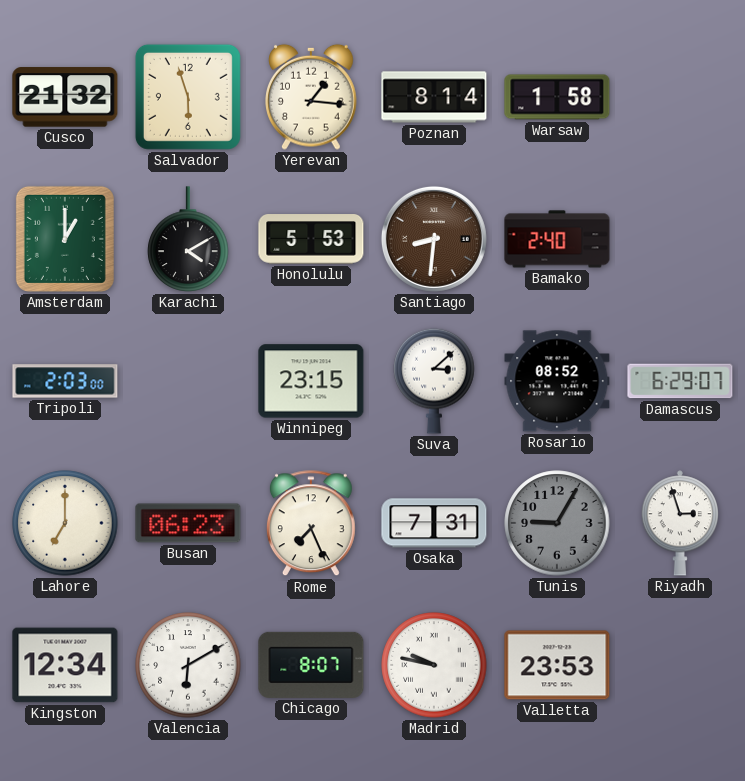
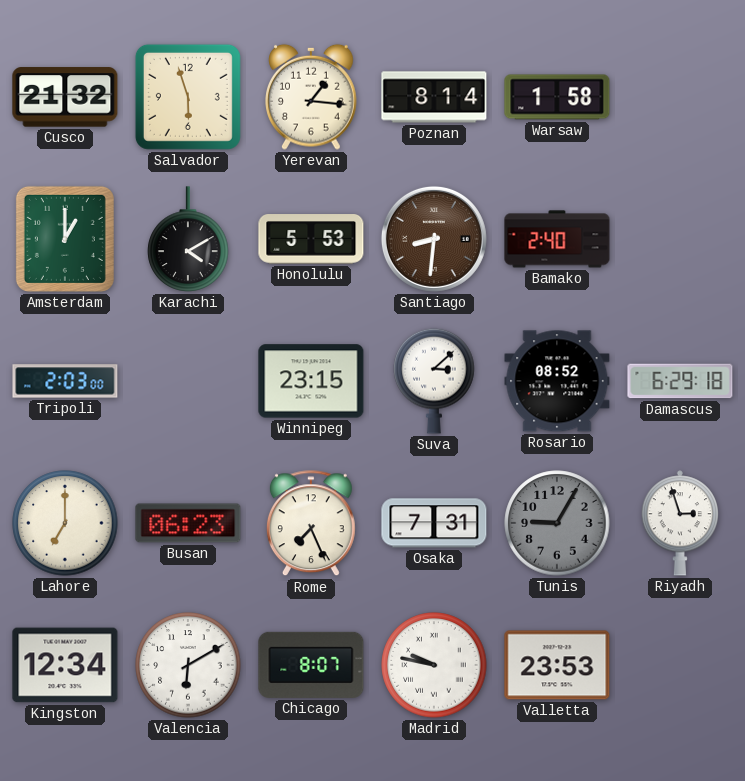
Damascus: 6:29:07 -> 6:29:18
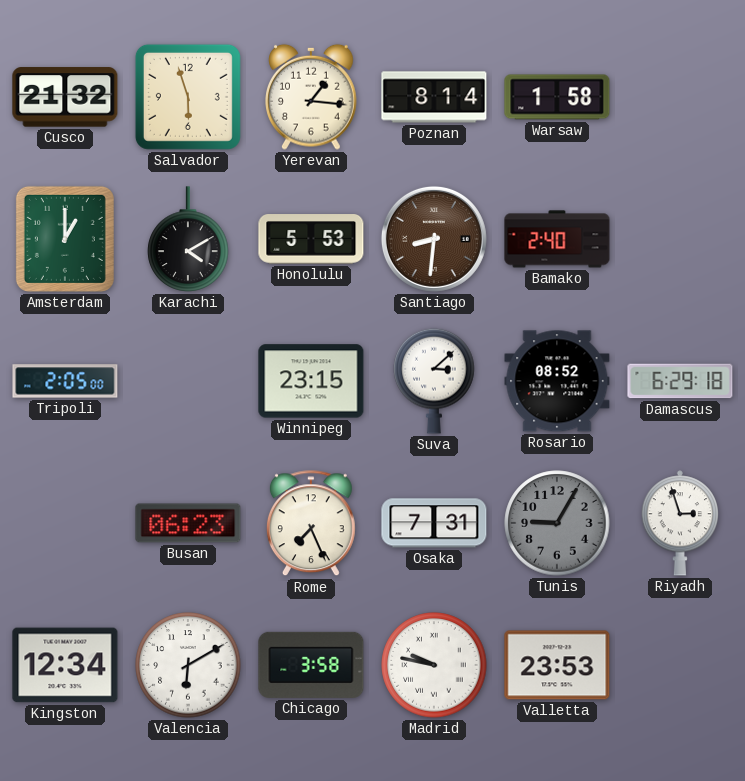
Tripoli: 2:03 -> 2:05
Lahore: 7:00 -> none
Chicago: 8:07 -> 3:58
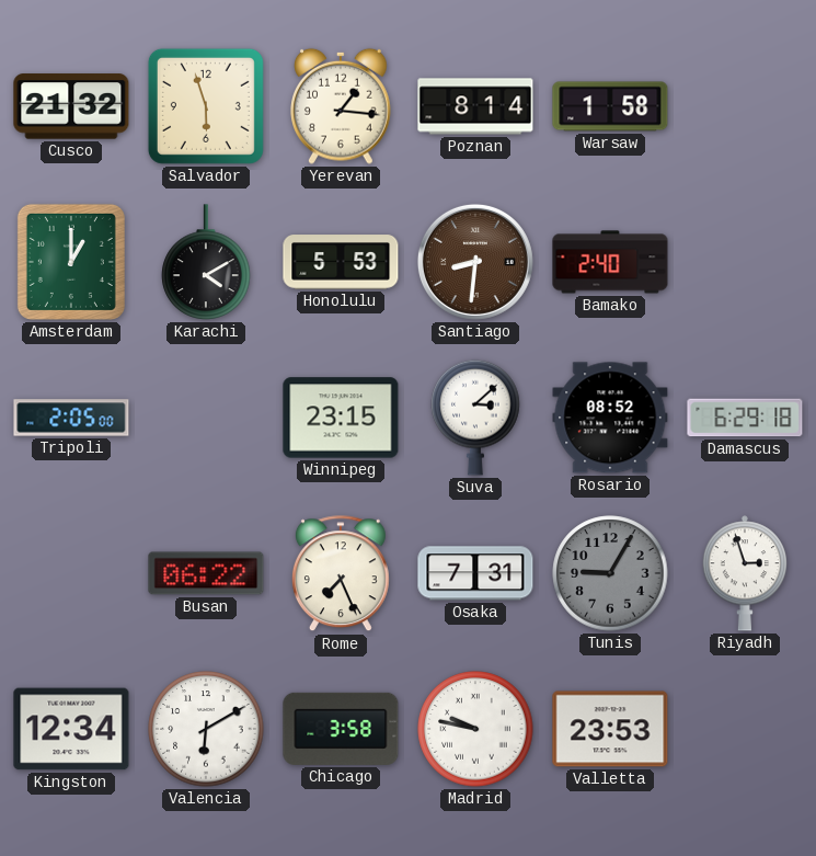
Busan: 06:23 -> 06:22
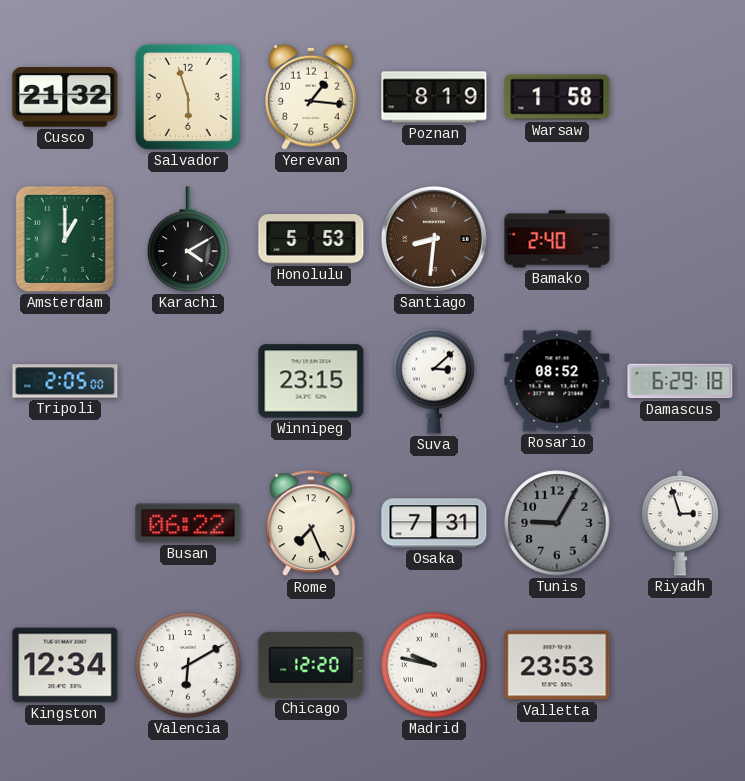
Poznan: 8:14 -> 8:19
Chicago: 3:58 -> 12:20
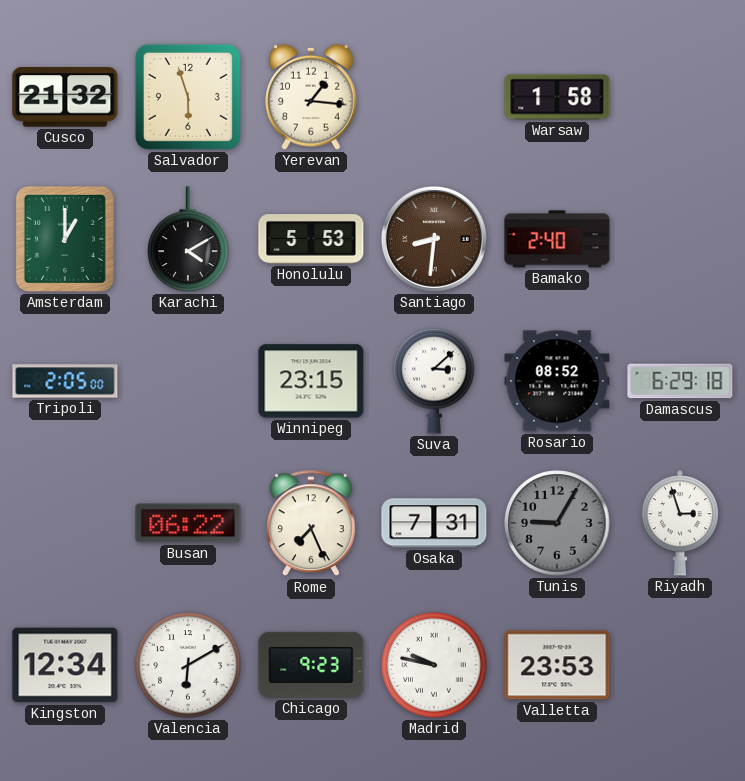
Poznan: 8:19 -> none
Chicago: 12:20 -> 9:23
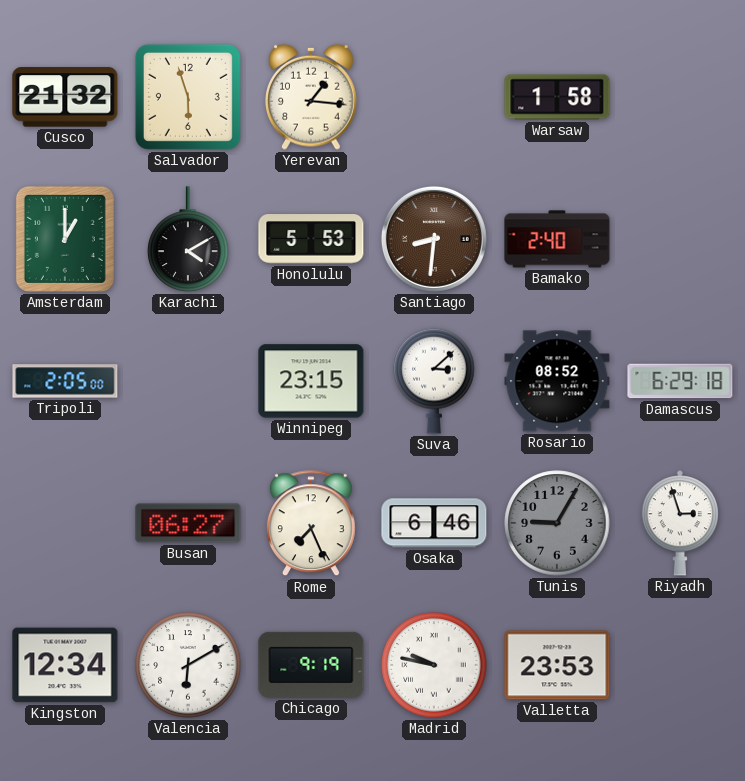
Busan: 06:22 -> 06:27
Osaka: 7:31 -> 6:46
Chicago: 9:23 -> 9:19
